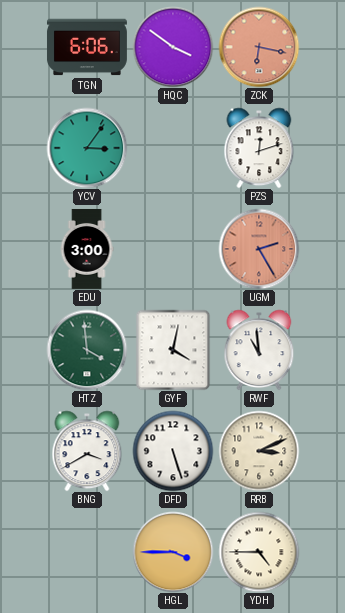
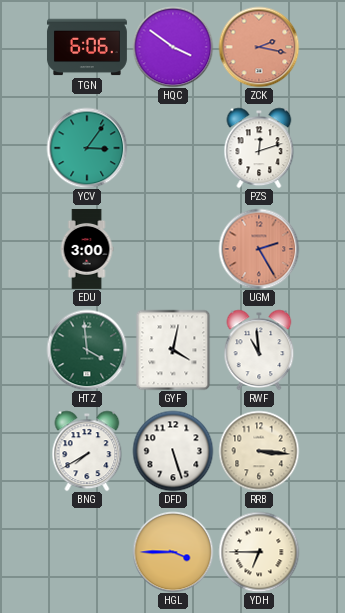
ZCK: 6:17 -> 2:17
BNG: 3:40 -> 7:40
RRB: 3:11 -> 3:16
YDH: 4:45 -> 6:45
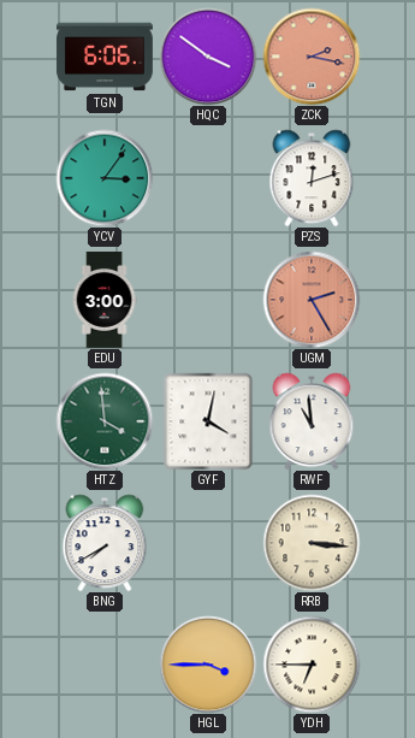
DFD: 5:27 -> none
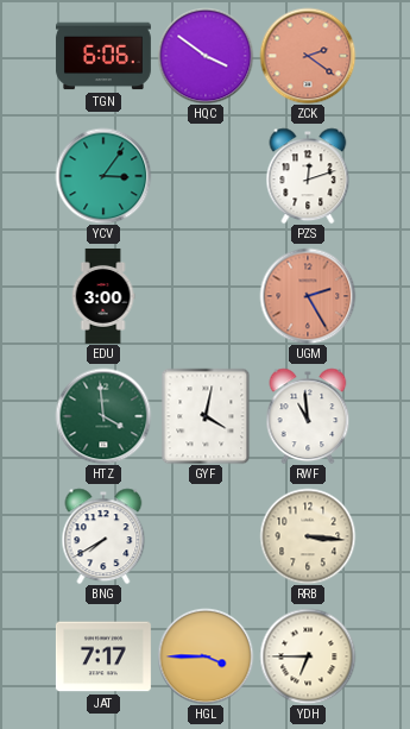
ZCK: 2:17 -> 2:21
JAT: none -> 7:17
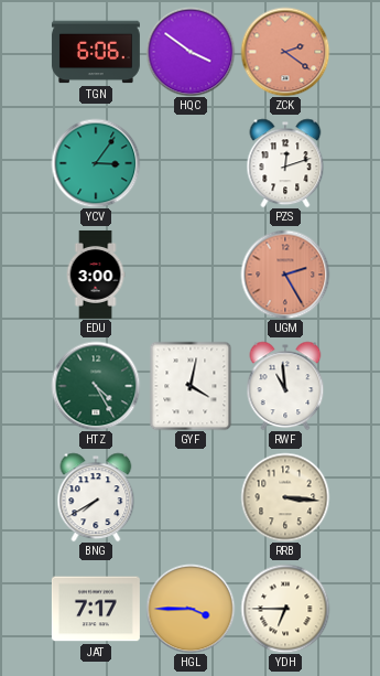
HTZ: 3:59 -> 4:25
